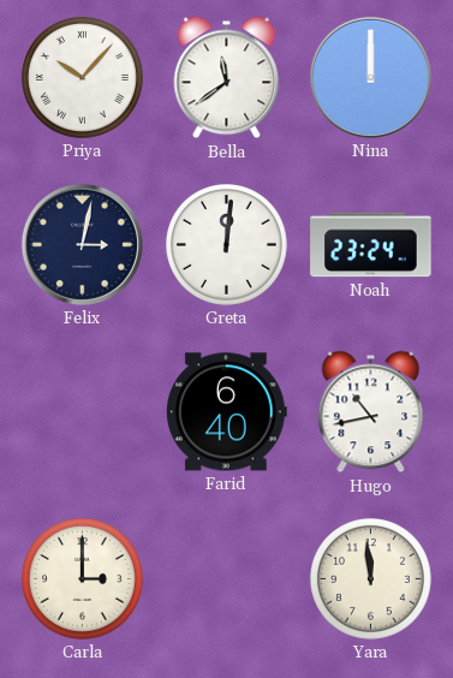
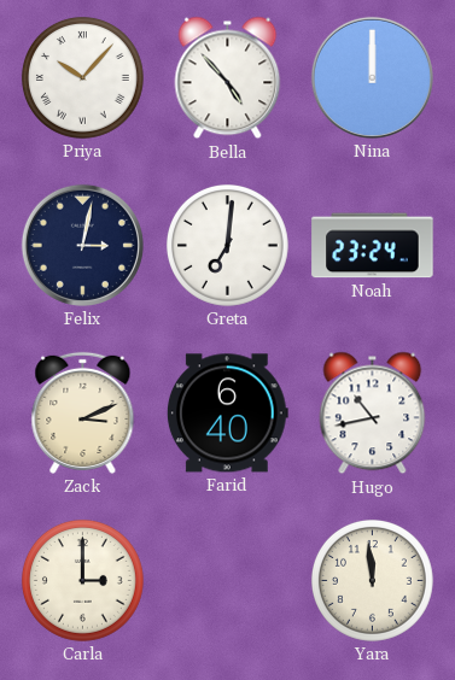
Bella: 11:39 -> 4:53
Greta: 12:01 -> 7:01
Zack: none -> 3:11
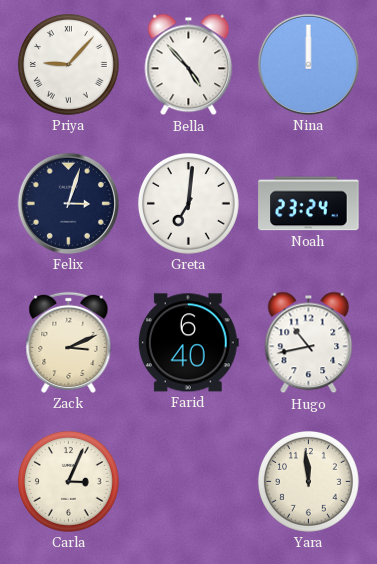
Priya: 10:07 -> 9:07
Felix: 3:02 -> 3:03
Carla: 3:00 -> 3:04
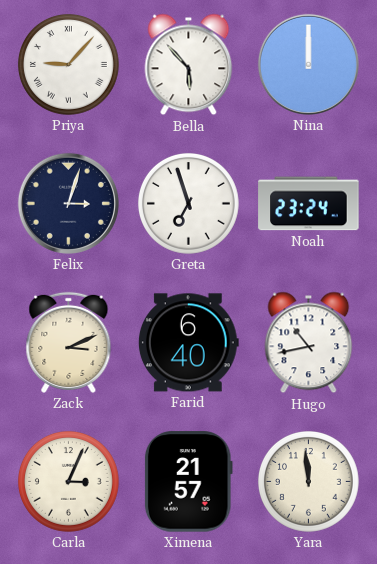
Bella: 4:53 -> 5:53
Greta: 7:01 -> 6:57
Ximena: none -> 21:57
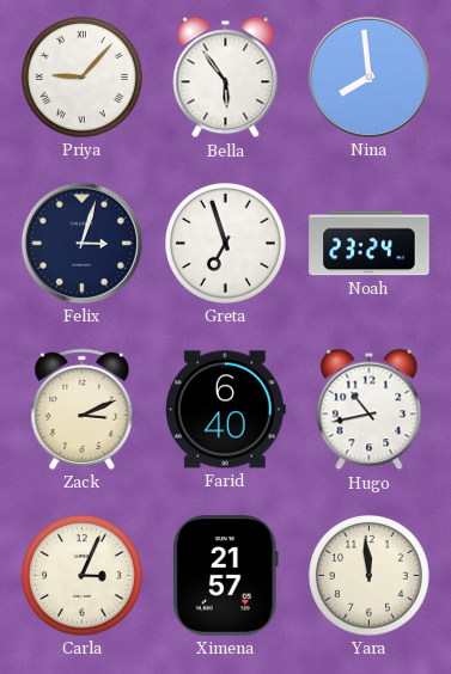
Bella: 5:53 -> 5:54
Nina: 12:00 -> 7:59
